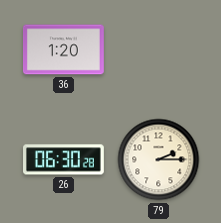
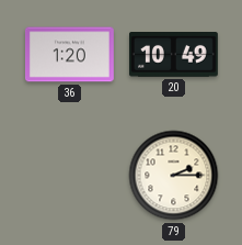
20: none -> 10:49
26: 06:30 -> none
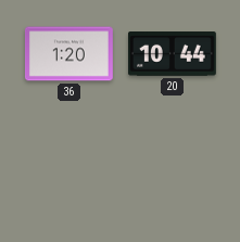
20: 10:49 -> 10:44
79: 2:15 -> none
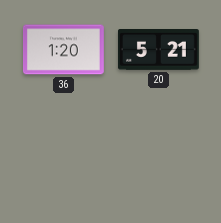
20: 10:44 -> 5:21
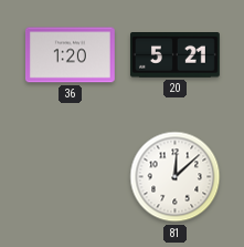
81: none -> 12:08
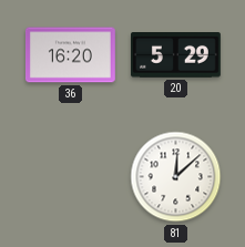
36: 1:20 -> 16:20
20: 5:21 -> 5:29
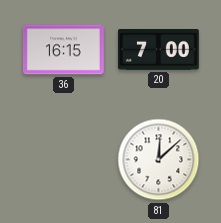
36: 16:20 -> 16:15
20: 5:29 -> 7:00
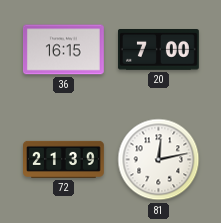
72: none -> 21:39
81: 12:08 -> 12:13
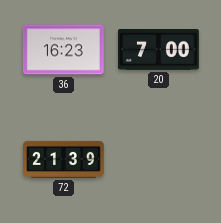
36: 16:15 -> 16:23
81: 12:13 -> none
